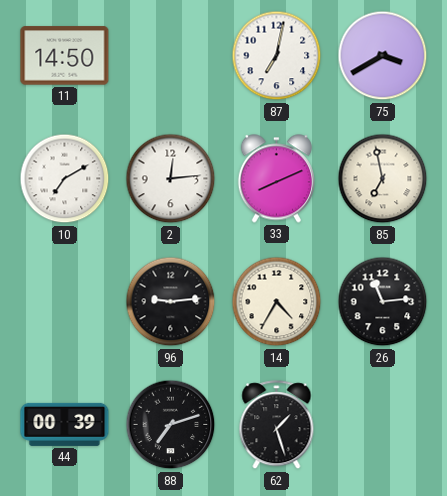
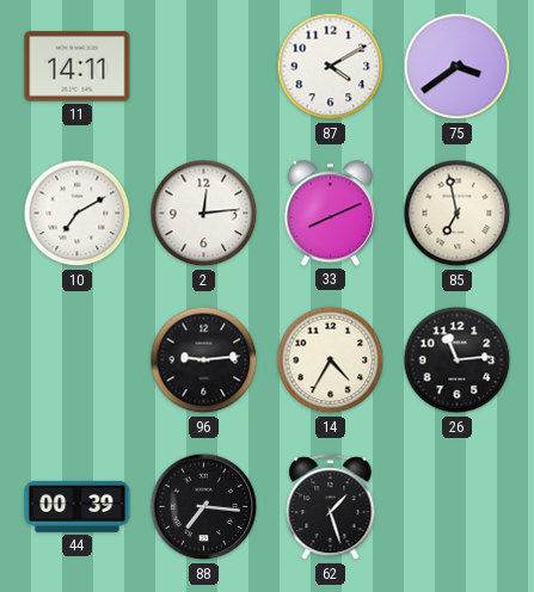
11: 14:50 -> 14:11
87: 7:02 -> 4:10
75: 3:40 -> 3:39
88: 7:12 -> 7:16
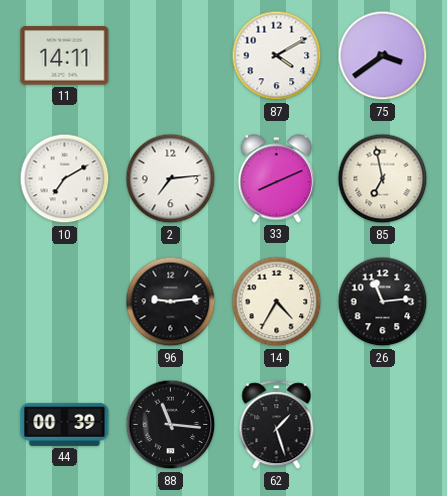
2: 12:14 -> 7:14
88: 7:16 -> 11:16
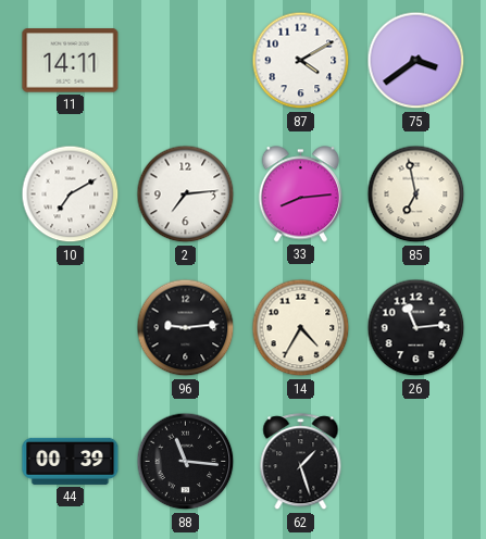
33: 8:11 -> 8:14
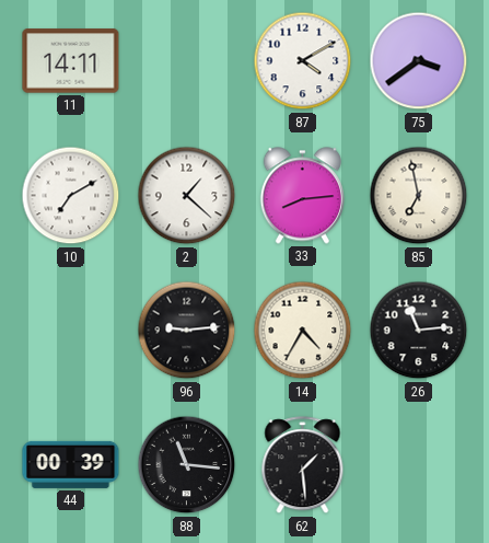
2: 7:14 -> 1:22
62: 1:27 -> 1:29
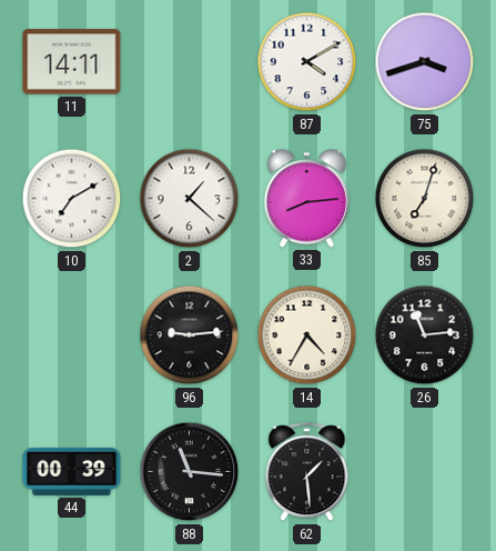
75: 3:39 -> 3:42
85: 6:58 -> 7:03
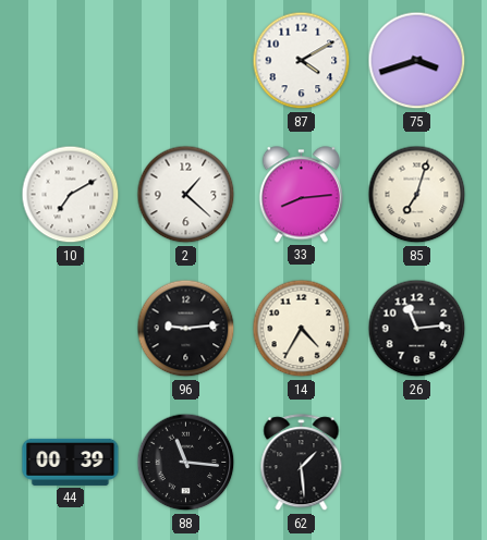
11: 14:11 -> none
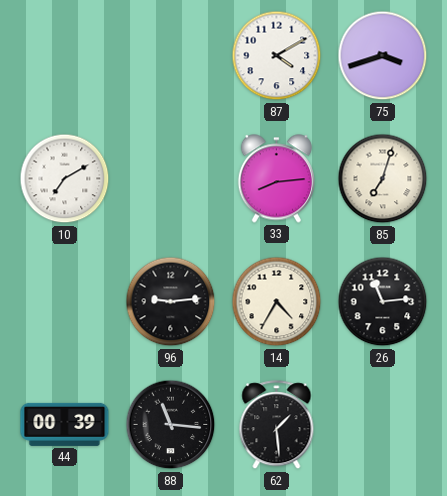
2: 1:22 -> none
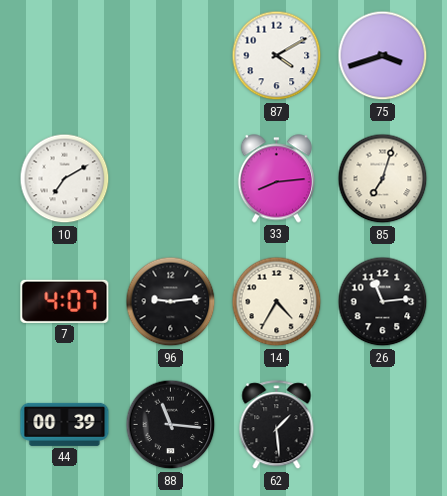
7: none -> 4:07
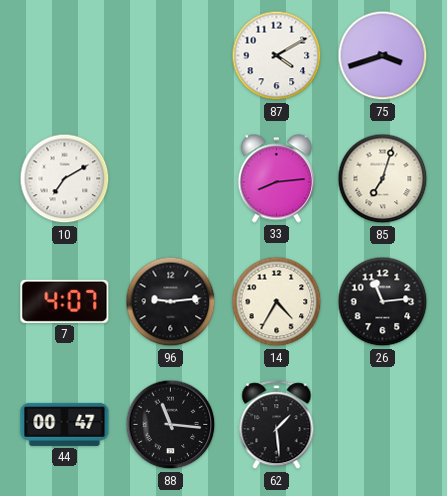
44: 00:39 -> 00:47
